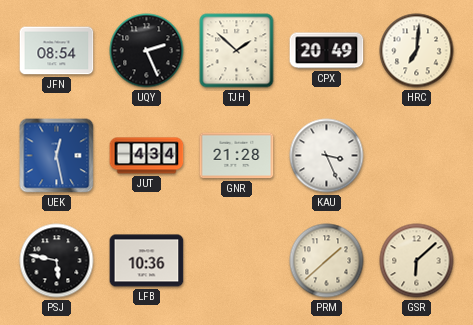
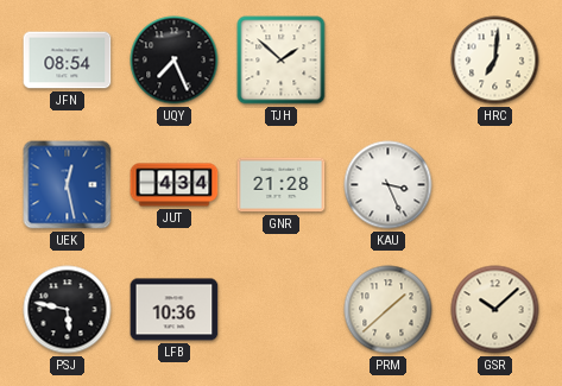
UQY: 2:26 -> 7:26
CPX: 20:49 -> none
GSR: 6:08 -> 10:08
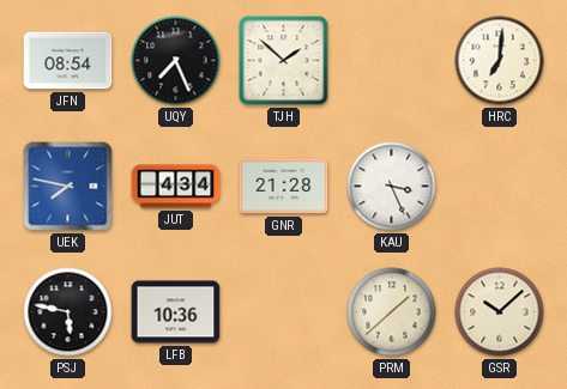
UEK: 12:28 -> 7:47
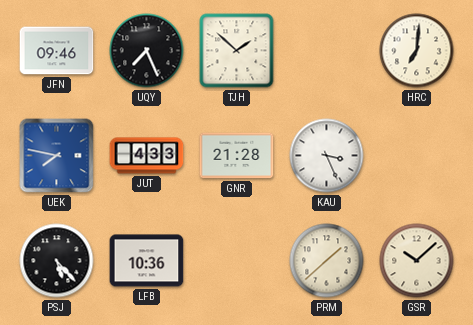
JFN: 08:54 -> 09:46
JUT: 4:34 -> 4:33
PSJ: 5:47 -> 5:23
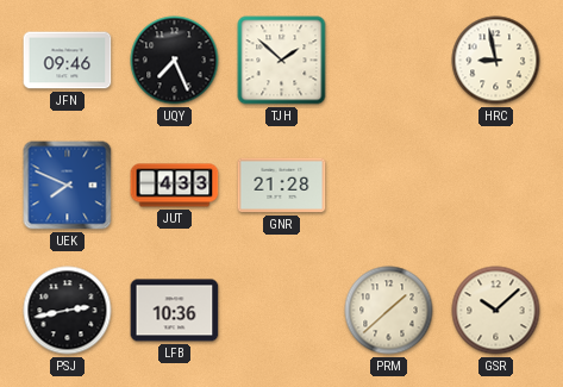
HRC: 7:01 -> 8:58
UEK: 7:47 -> 7:49
KAU: 3:26 -> none
PSJ: 5:23 -> 2:43
